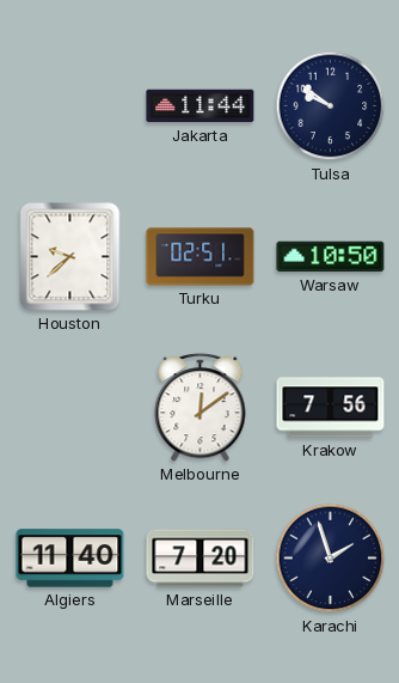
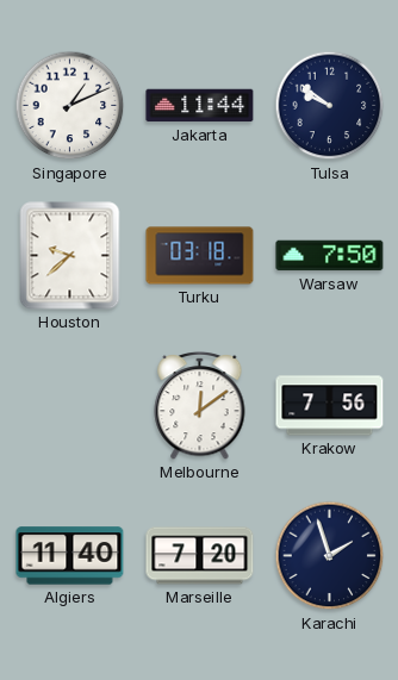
Singapore: none -> 1:11
Turku: 02:51 -> 03:18
Warsaw: 10:50 -> 7:50
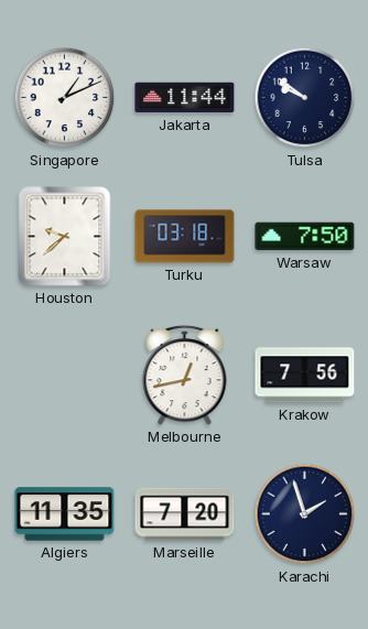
Melbourne: 12:09 -> 12:43
Algiers: 11:40 -> 11:35
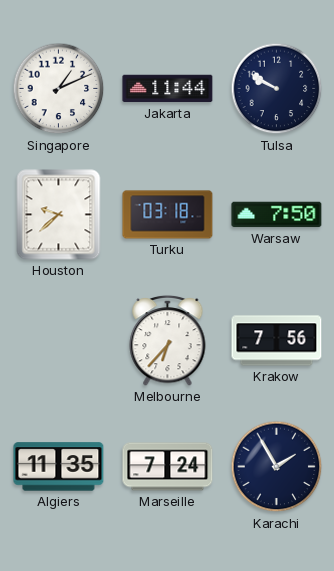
Tulsa: 9:51 -> 9:50
Melbourne: 12:43 -> 6:37
Marseille: 7:20 -> 7:24
Karachi: 1:57 -> 1:55
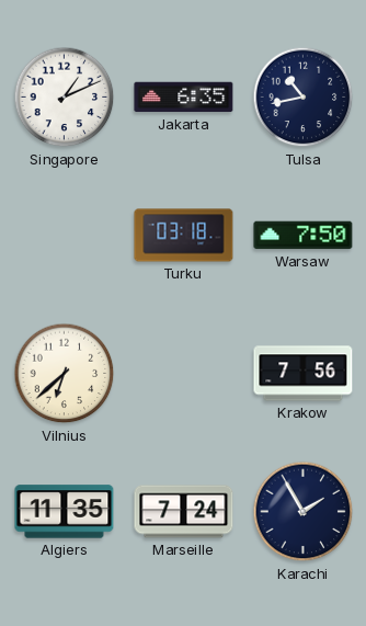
Jakarta: 11:44 -> 6:35
Tulsa: 9:50 -> 10:43
Houston: 9:38 -> none
Vilnius: none -> 6:38
Melbourne: 6:37 -> none
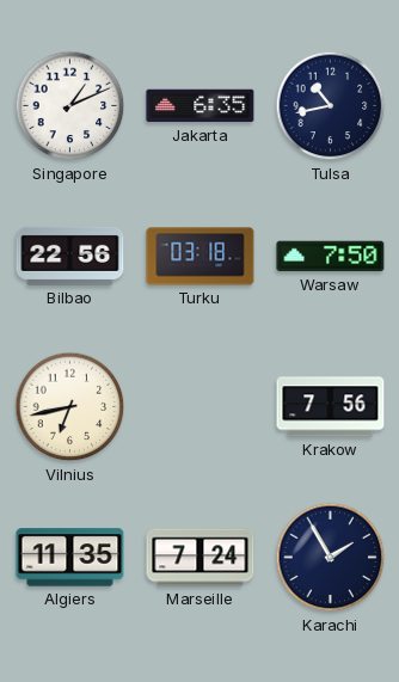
Bilbao: none -> 22:56
Vilnius: 6:38 -> 6:43
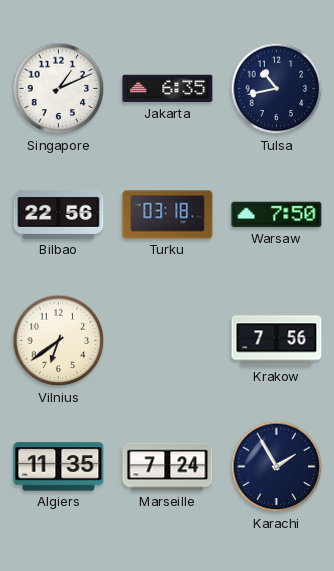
Vilnius: 6:43 -> 6:39
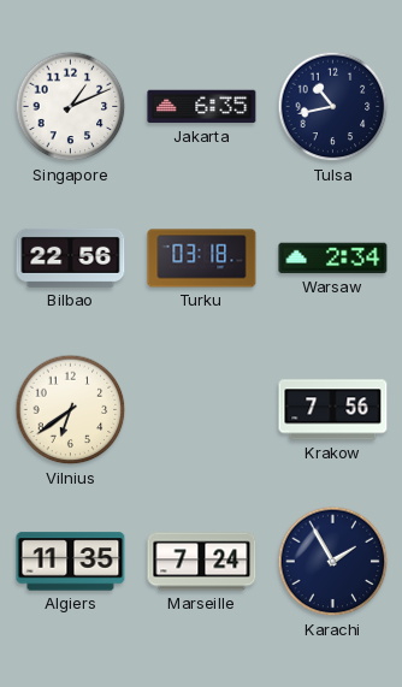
Warsaw: 7:50 -> 2:34
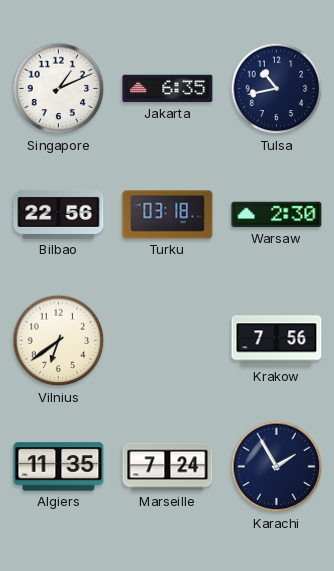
Warsaw: 2:34 -> 2:30
